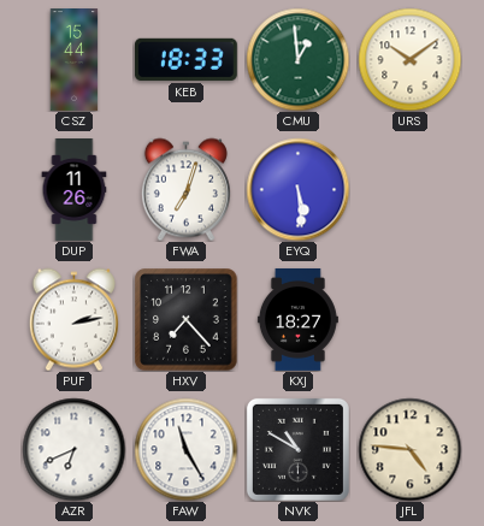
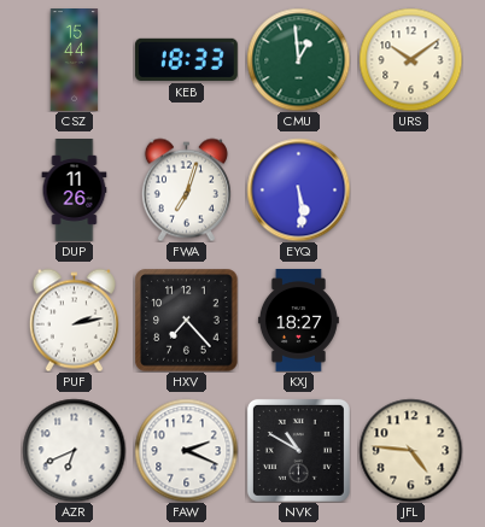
FAW: 11:25 -> 2:19
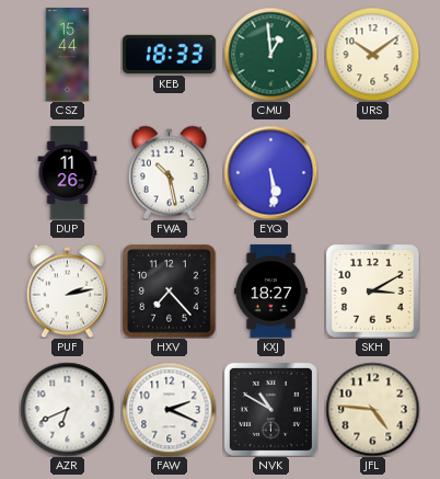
FWA: 7:03 -> 10:28
SKH: none -> 3:10
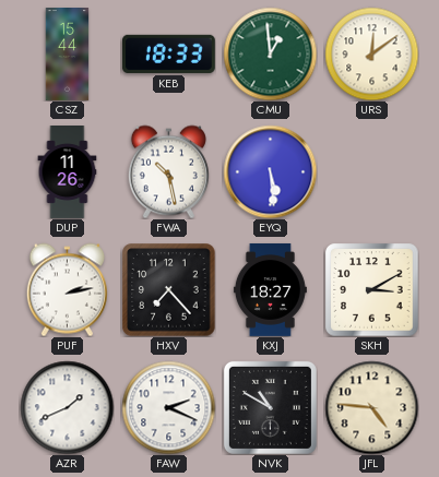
URS: 10:09 -> 12:09
AZR: 6:41 -> 1:41
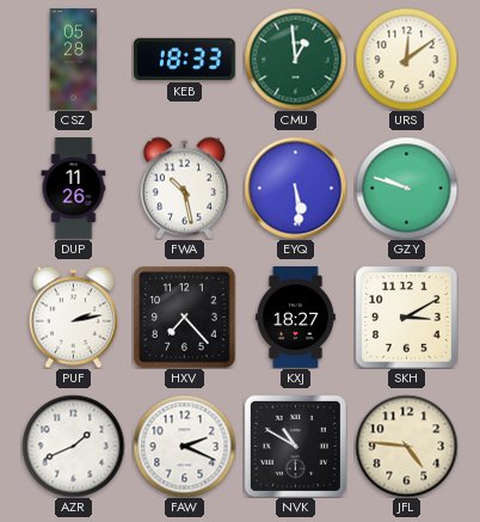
CSZ: 15:44 -> 05:28
GZY: none -> 9:48
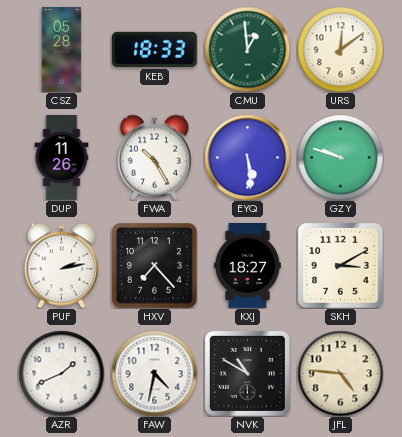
FWA: 10:28 -> 10:25
FAW: 2:19 -> 4:32
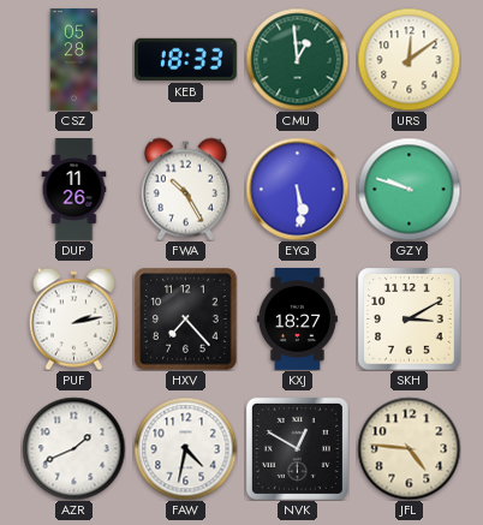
NVK: 10:50 -> 12:50
